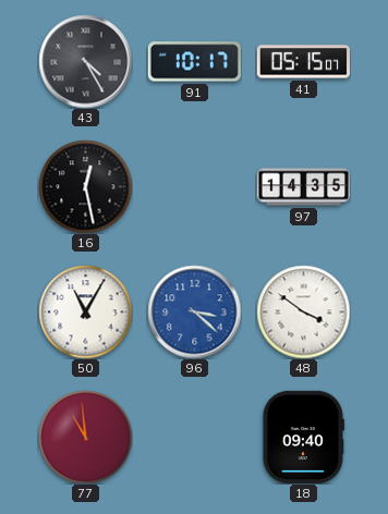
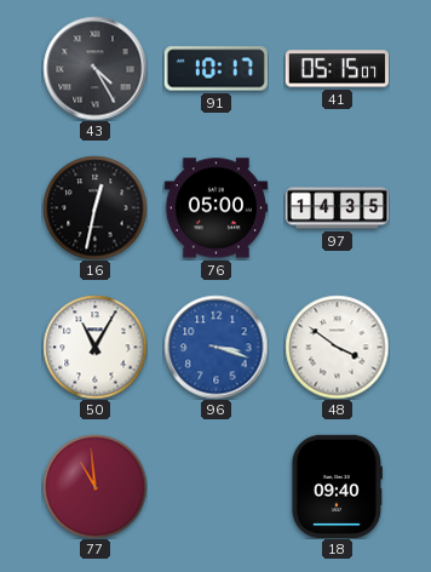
16: 12:28 -> 12:32
76: none -> 05:00
96: 3:22 -> 3:18
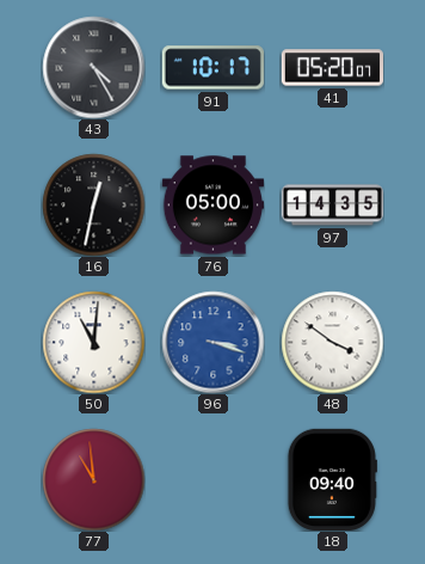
41: 05:15 -> 05:20
50: 11:05 -> 11:01
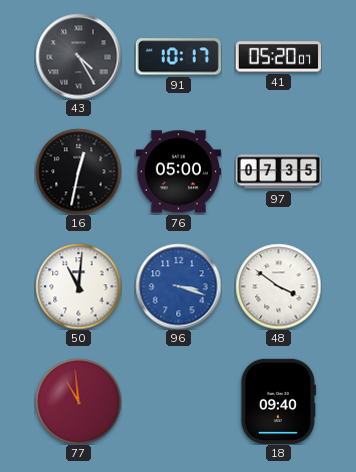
97: 14:35 -> 07:35
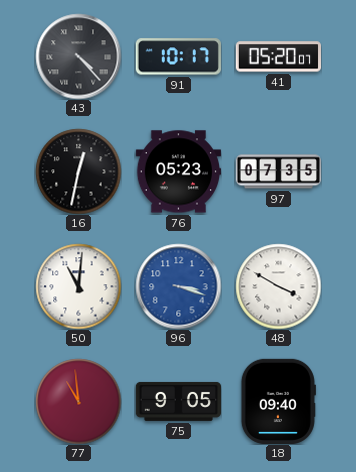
43: 4:25 -> 4:23
76: 05:00 -> 05:23
48: 3:51 -> 3:50
75: none -> 9:05
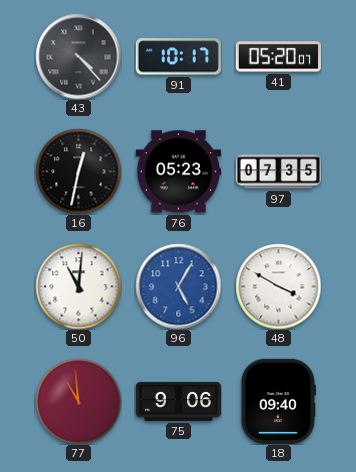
96: 3:18 -> 5:05
75: 9:05 -> 9:06
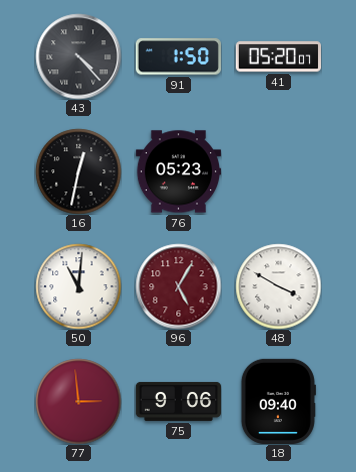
91: 10:17 -> 1:50
97: 07:35 -> none
96 dial: blue -> burgundy
77: 10:59 -> 2:59
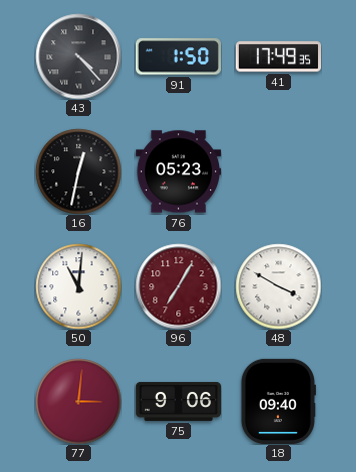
41: 05:20 -> 17:49
96: 5:05 -> 7:05
77: 2:59 -> 3:01
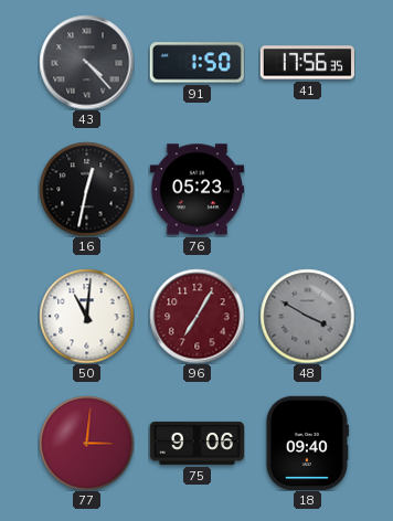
41: 17:49 -> 17:56
48 dial: white -> grey
